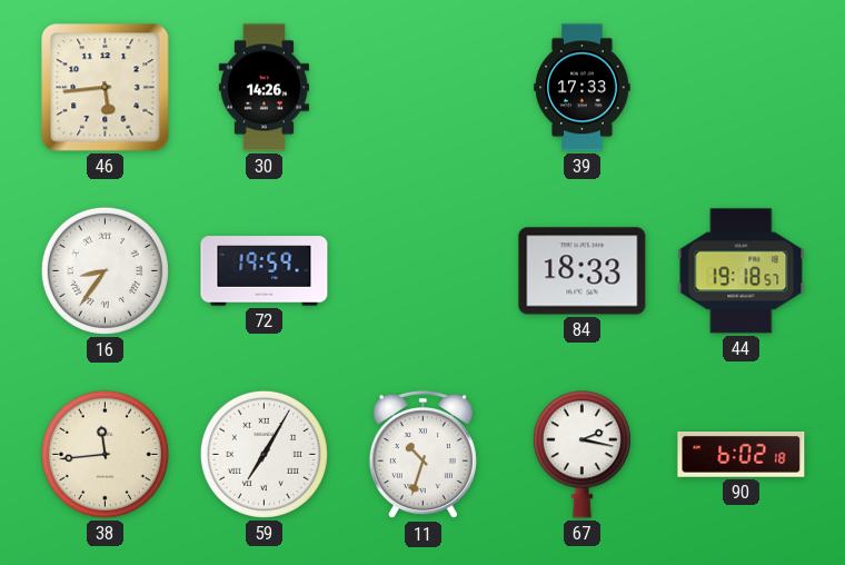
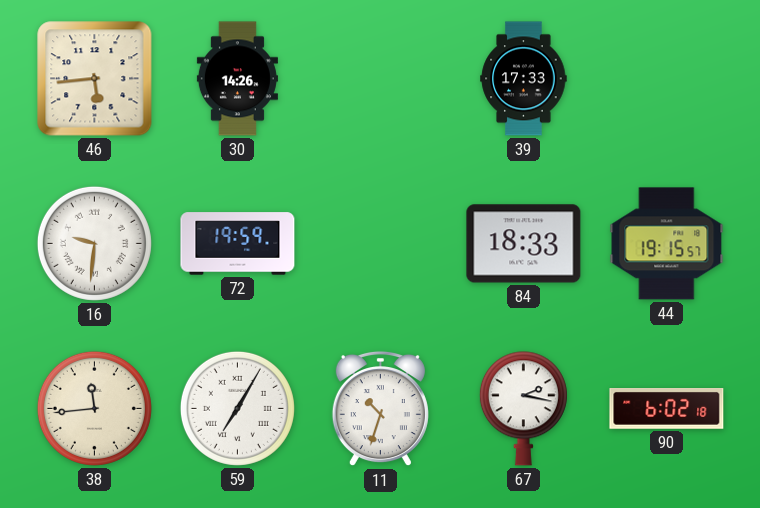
16: 8:36 -> 9:31
44: 19:18 -> 19:15
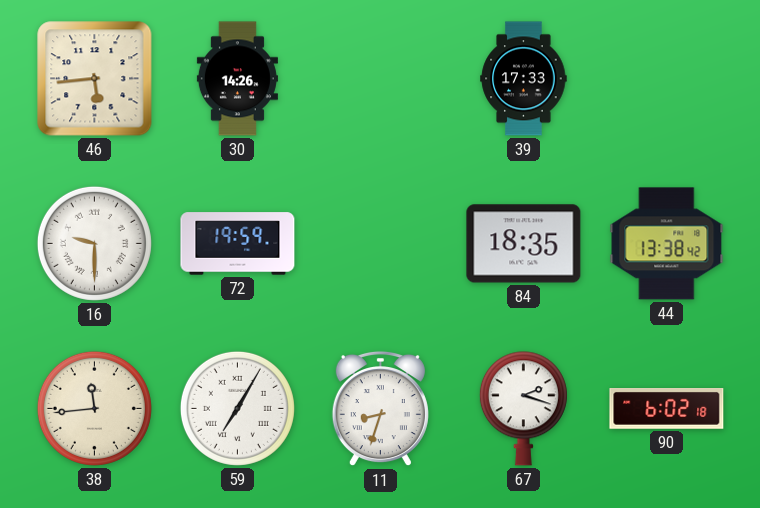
16: 9:31 -> 9:30
84: 18:33 -> 18:35
44: 19:15 -> 13:38
11: 10:33 -> 8:33
67: 2:17 -> 2:18
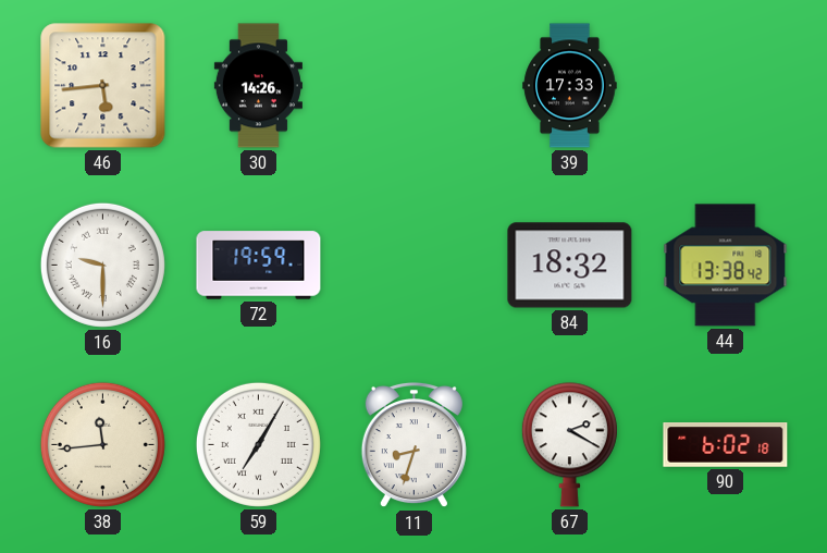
84: 18:35 -> 18:32
67: 2:18 -> 2:20
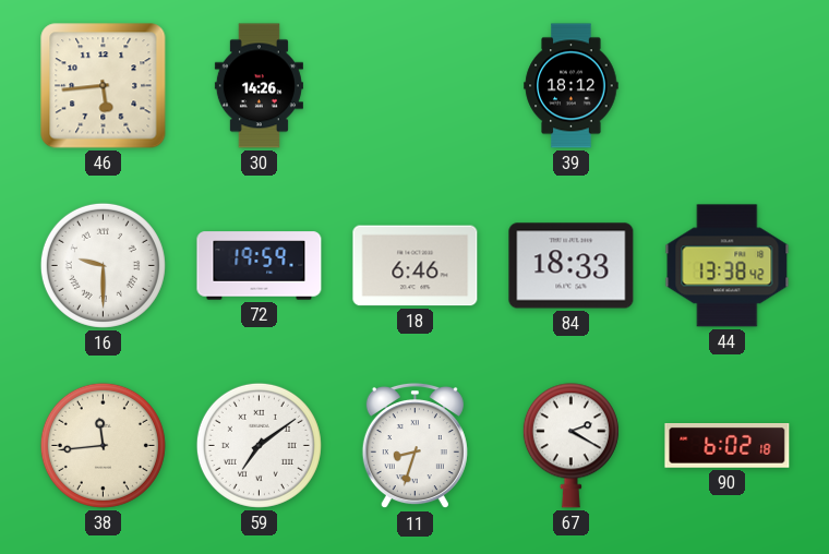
39: 17:33 -> 18:12
18: none -> 6:46
84: 18:32 -> 18:33
59: 7:05 -> 7:09
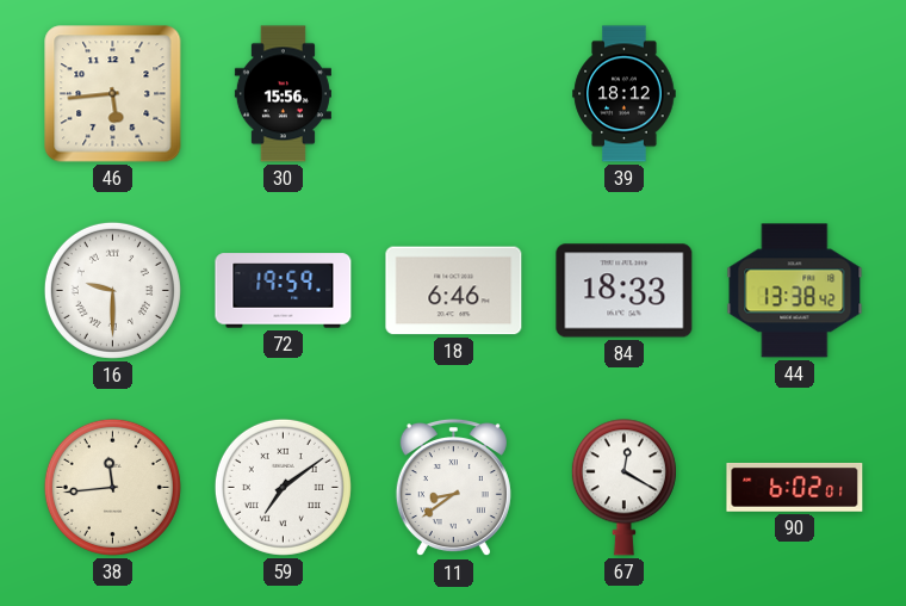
30: 14:26 -> 15:56
11: 8:33 -> 8:39
67: 2:20 -> 12:20
90: 6:02:18 -> 6:02:01
